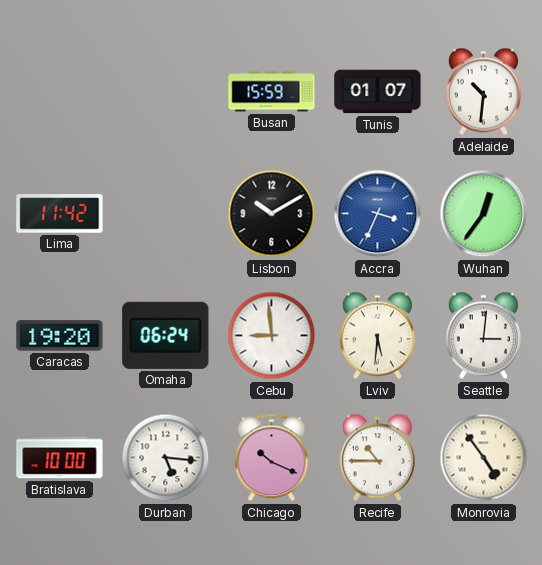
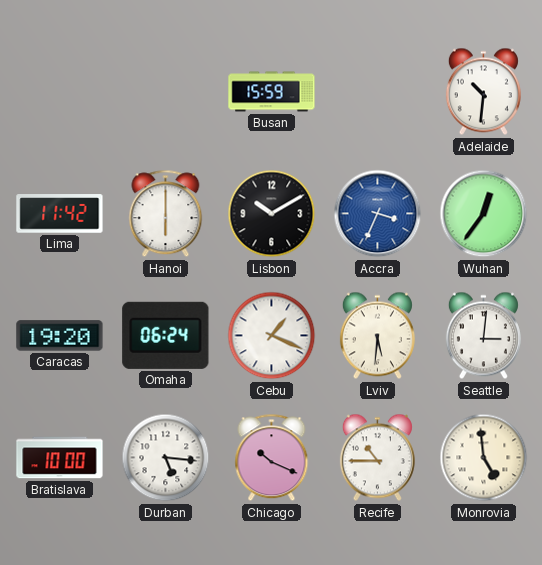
Tunis: 01:07 -> none
Hanoi: none -> 6:00
Cebu: 8:59 -> 1:19
Monrovia: 4:54 -> 4:59
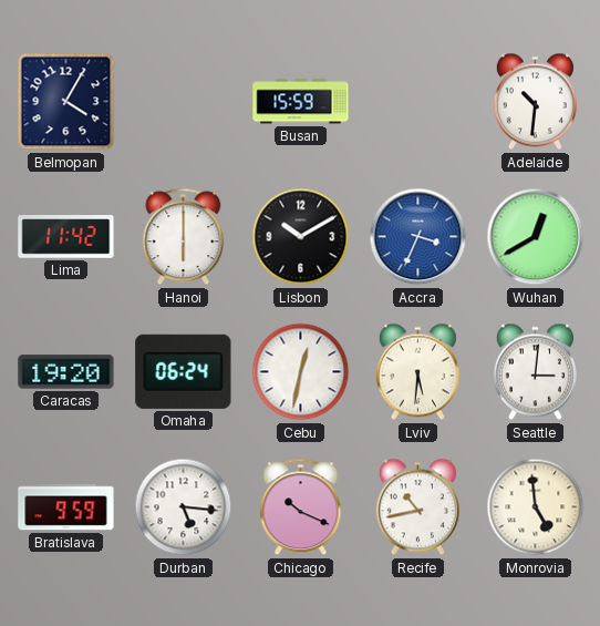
Belmopan: none -> 4:05
Wuhan: 12:36 -> 12:40
Cebu: 1:19 -> 12:32
Bratislava: 10:00 -> 9:59
Recife: 10:45 -> 10:43
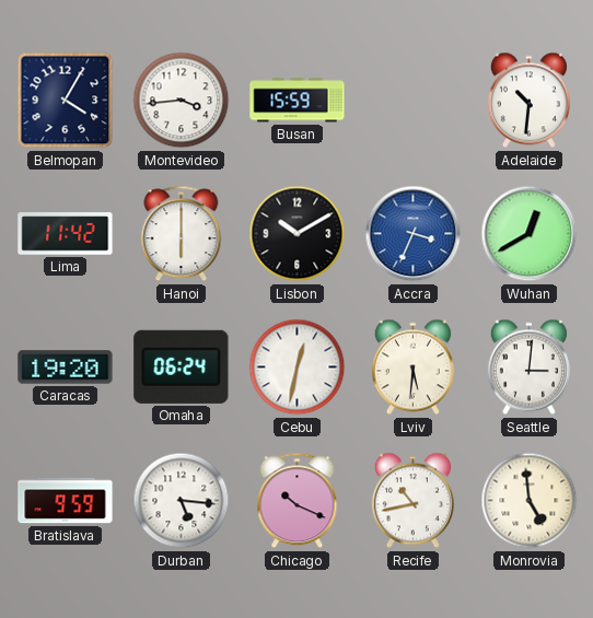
Montevideo: none -> 3:44
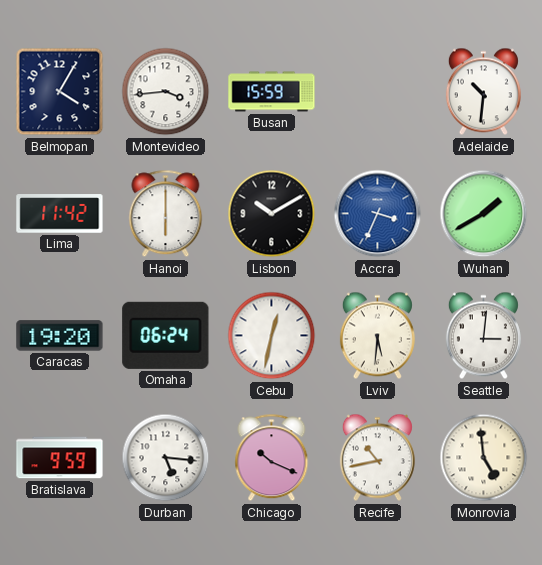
Wuhan: 12:40 -> 1:40
